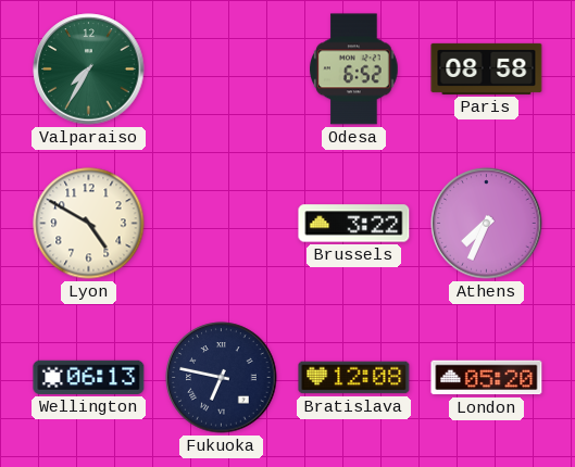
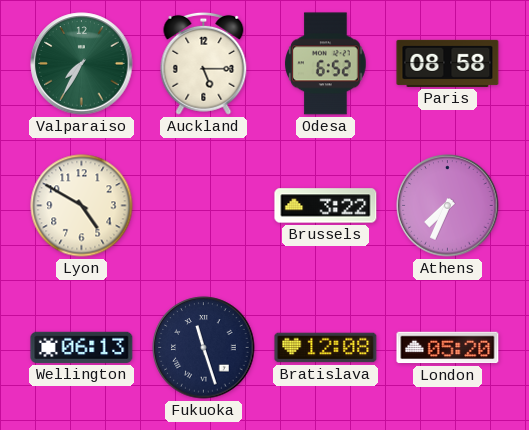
Auckland: none -> 5:15
Fukuoka: 6:47 -> 11:27
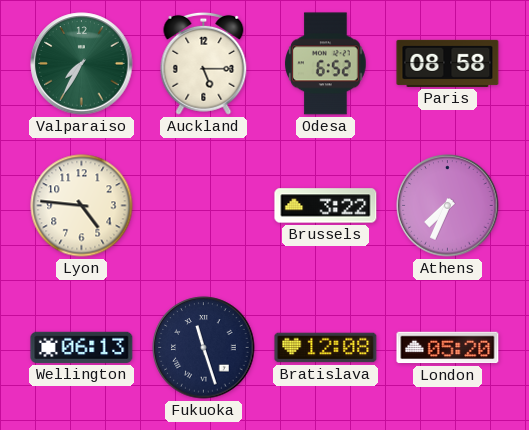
Lyon: 4:50 -> 4:46
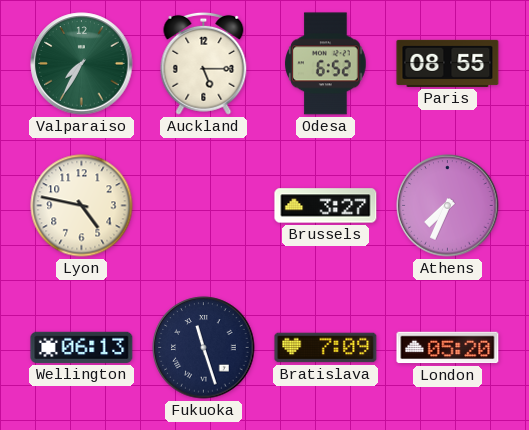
Paris: 08:58 -> 08:55
Lyon: 4:46 -> 4:47
Brussels: 3:22 -> 3:27
Bratislava: 12:08 -> 7:09
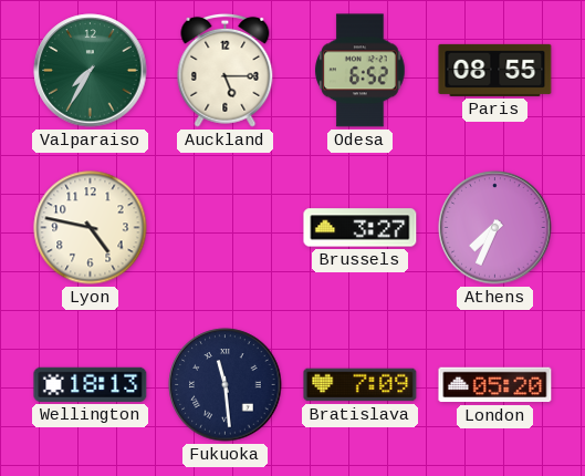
Wellington: 06:13 -> 18:13
Fukuoka: 11:27 -> 11:29
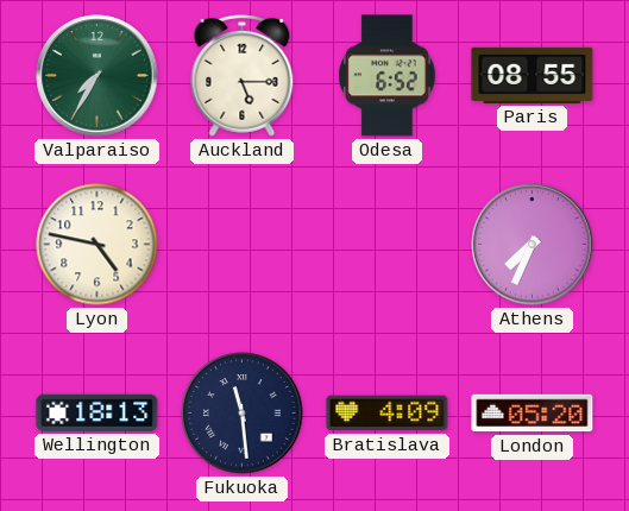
Brussels: 3:27 -> none
Bratislava: 7:09 -> 4:09
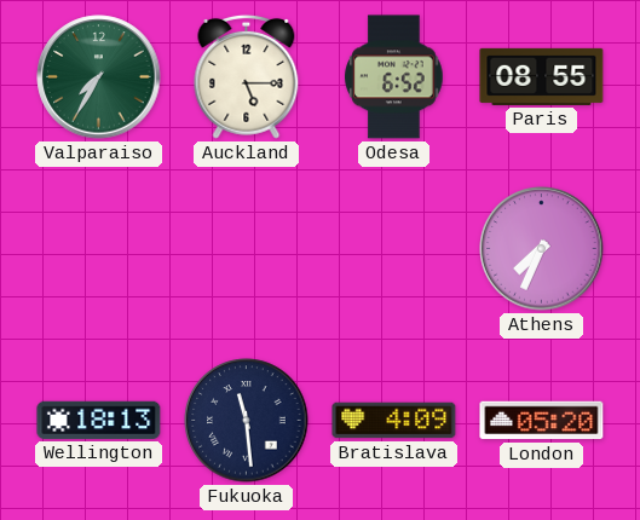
Lyon: 4:47 -> none
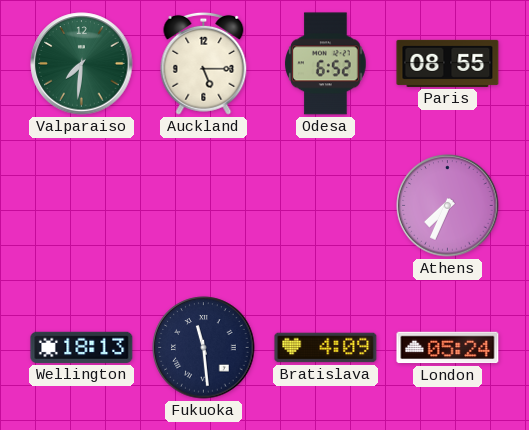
Valparaiso: 7:35 -> 7:31
London: 05:20 -> 05:24
